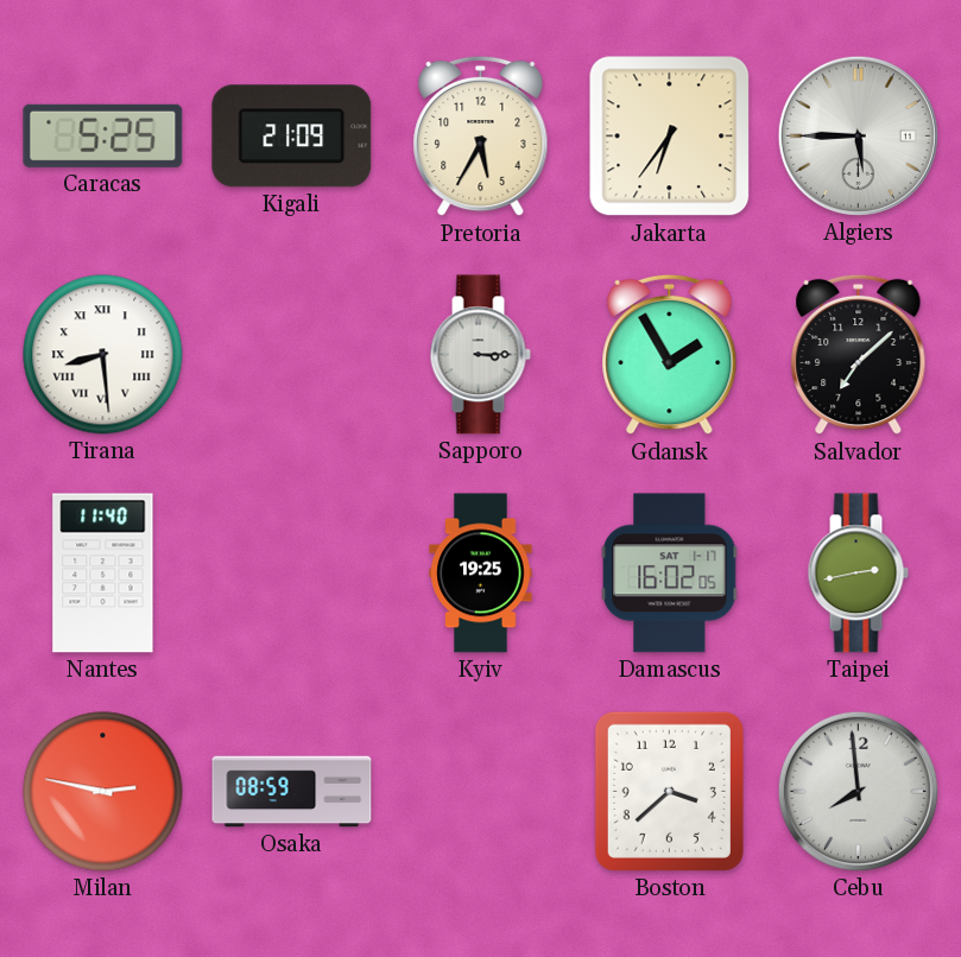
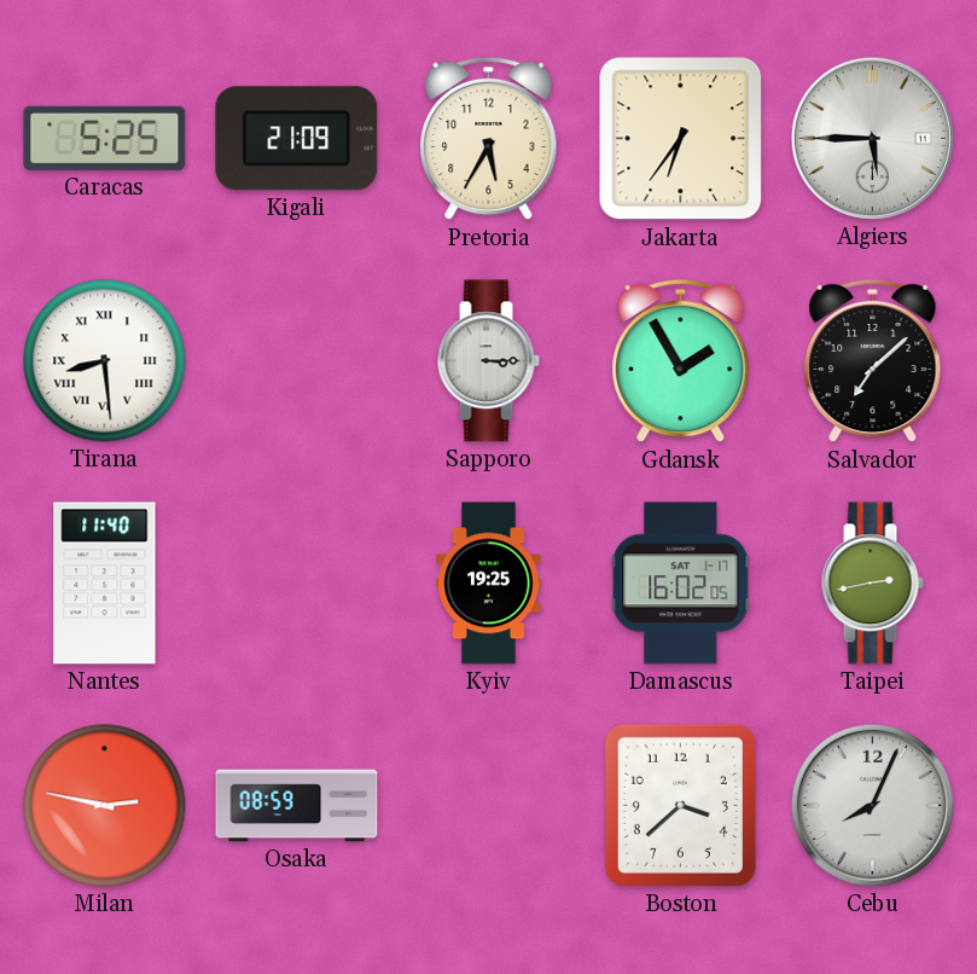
Cebu: 7:59 -> 8:04
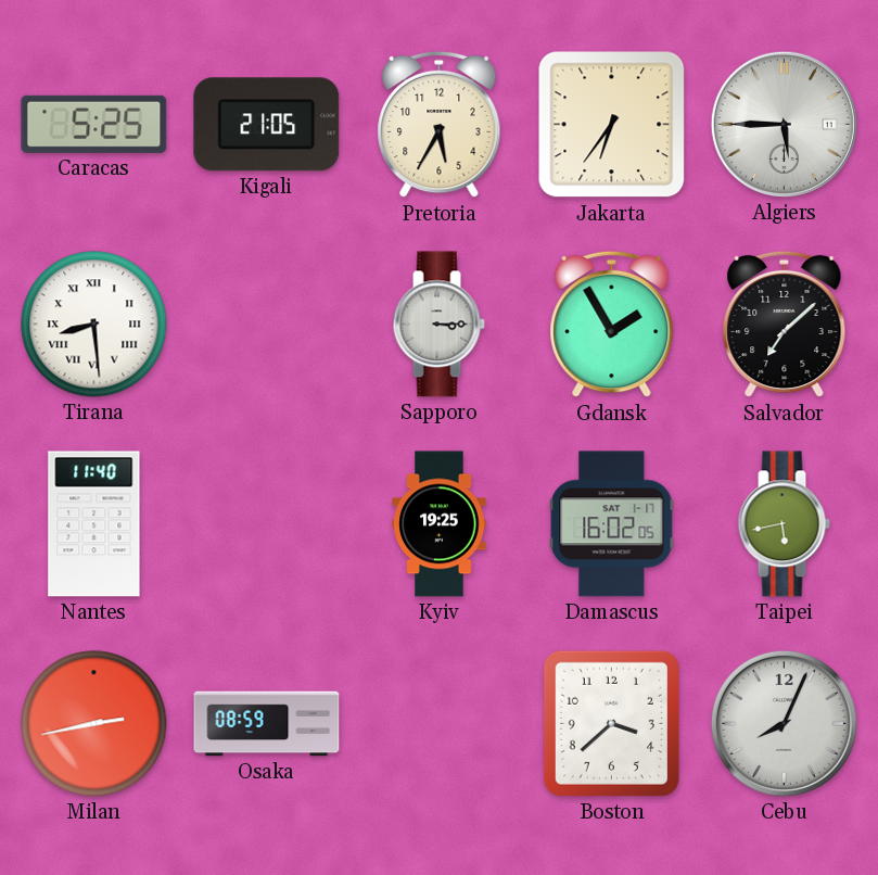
Kigali: 21:09 -> 21:05
Taipei: 2:43 -> 5:43
Milan: 2:47 -> 2:43
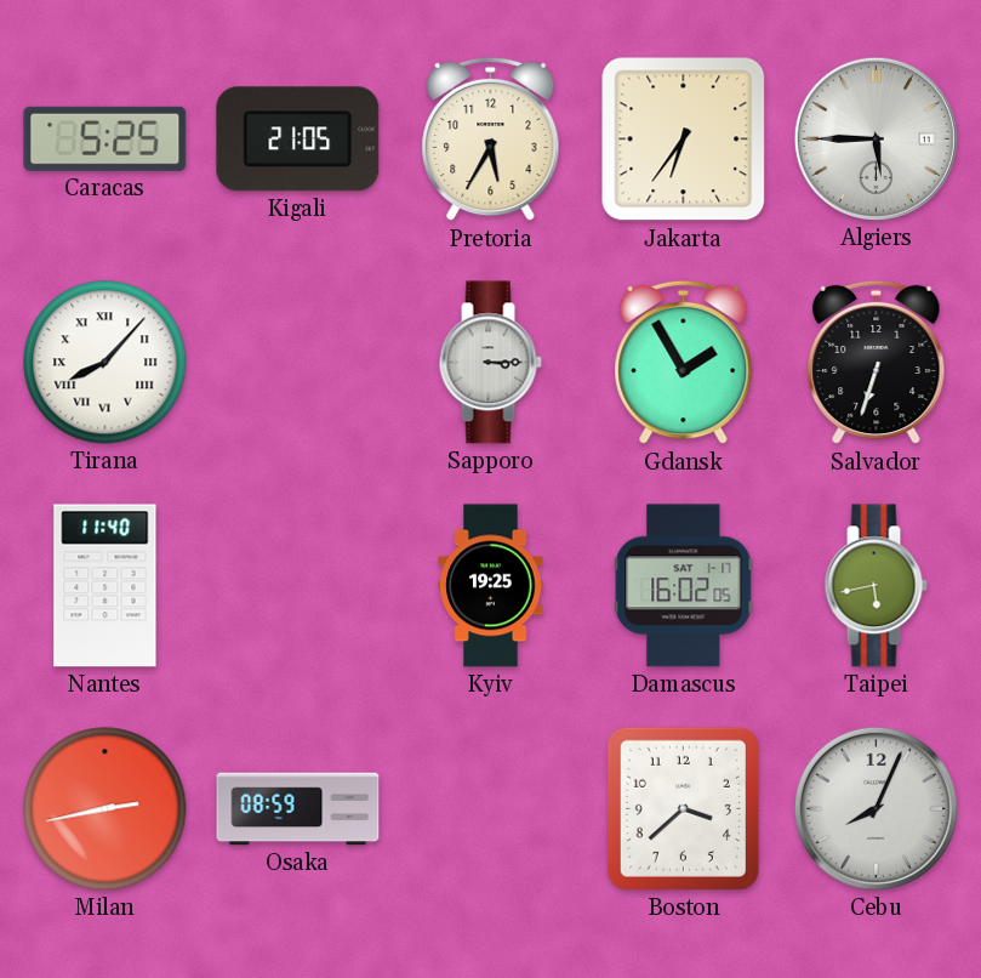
Tirana: 8:29 -> 8:07
Salvador: 7:08 -> 6:33
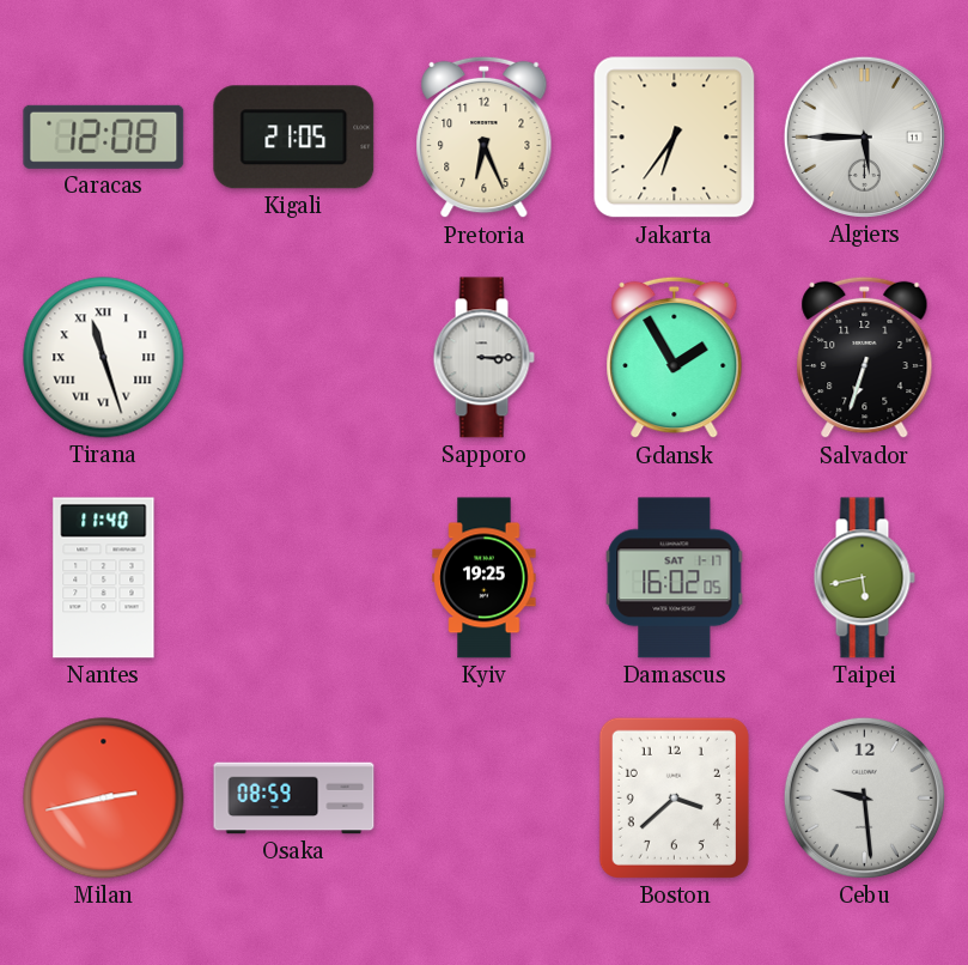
Caracas: 5:25 -> 12:08
Pretoria: 5:35 -> 6:26
Tirana: 8:07 -> 11:27
Cebu: 8:04 -> 9:29
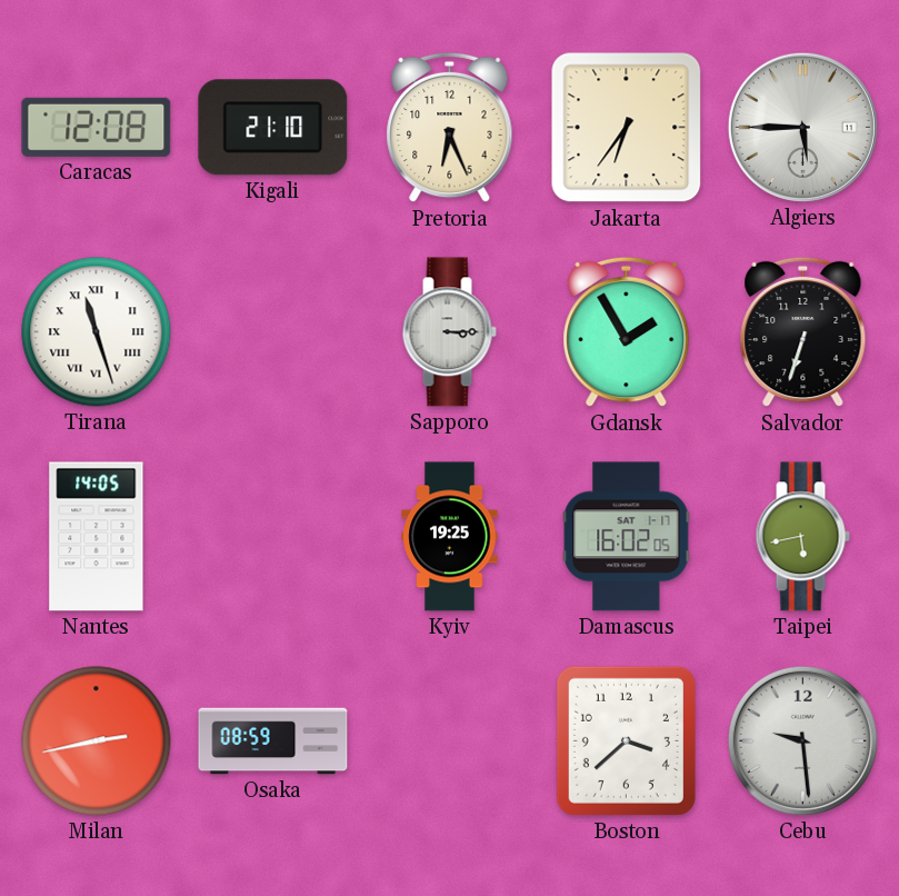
Kigali: 21:05 -> 21:10
Nantes: 11:40 -> 14:05
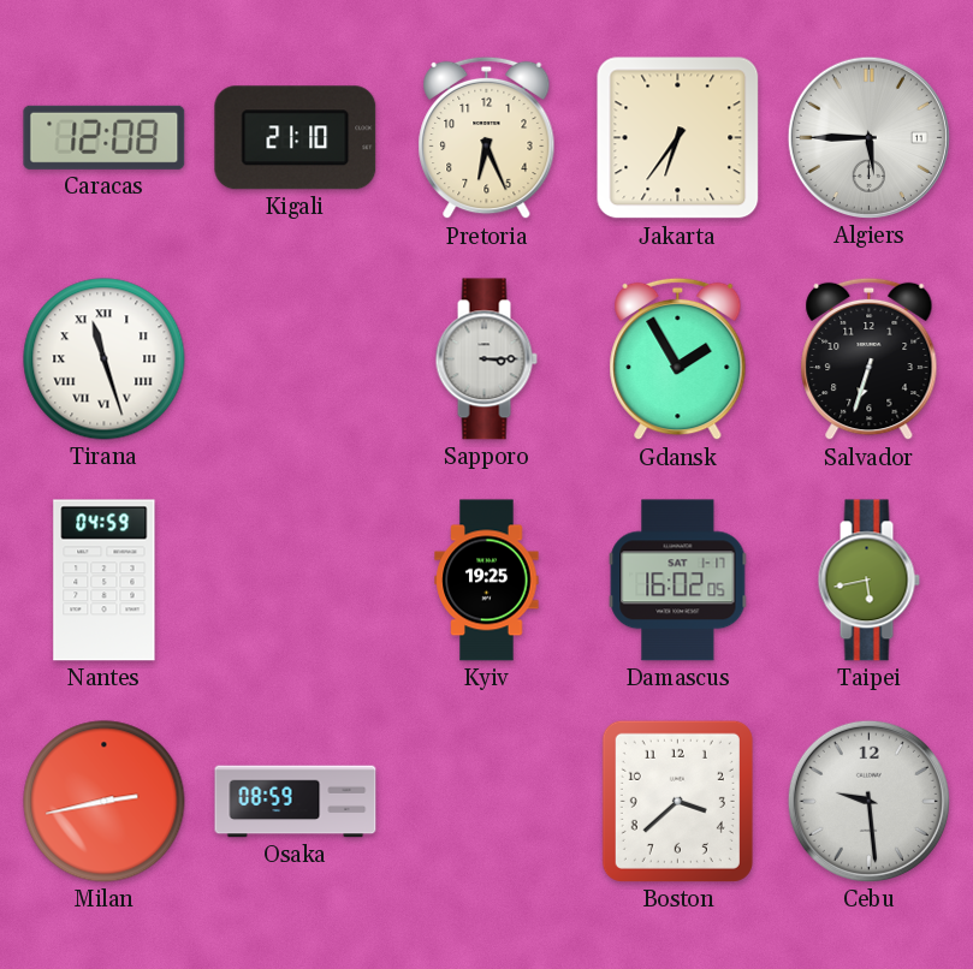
Nantes: 14:05 -> 04:59
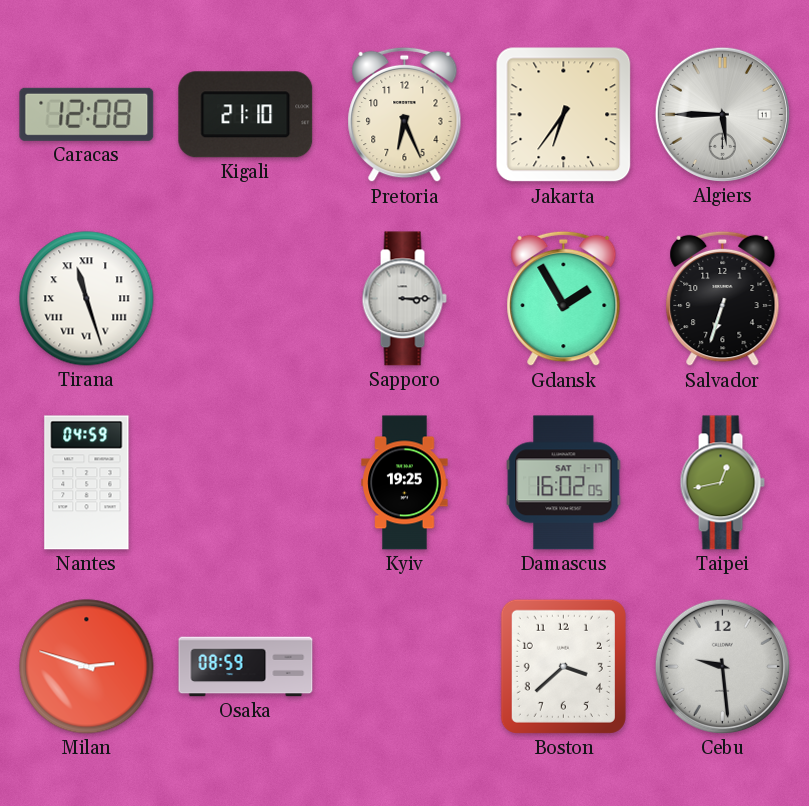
Taipei: 5:43 -> 12:43
Milan: 2:43 -> 2:48
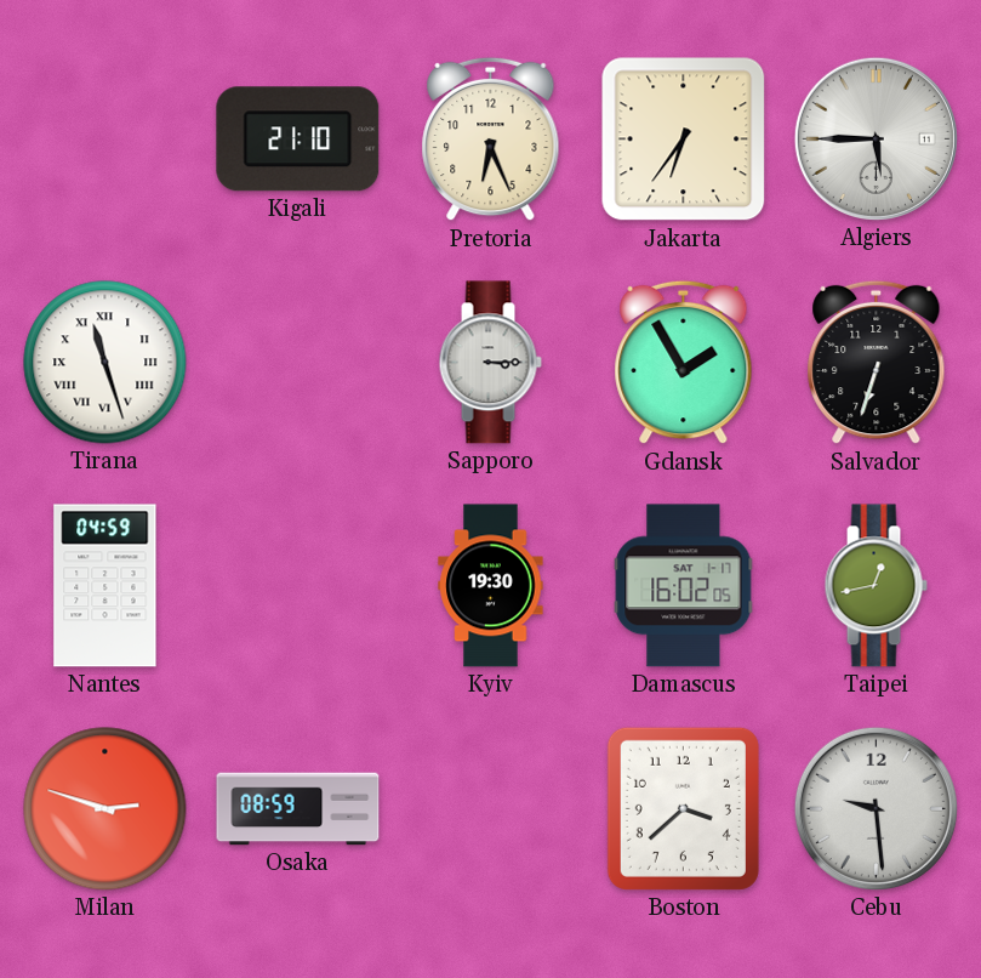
Caracas: 12:08 -> none
Kyiv: 19:25 -> 19:30
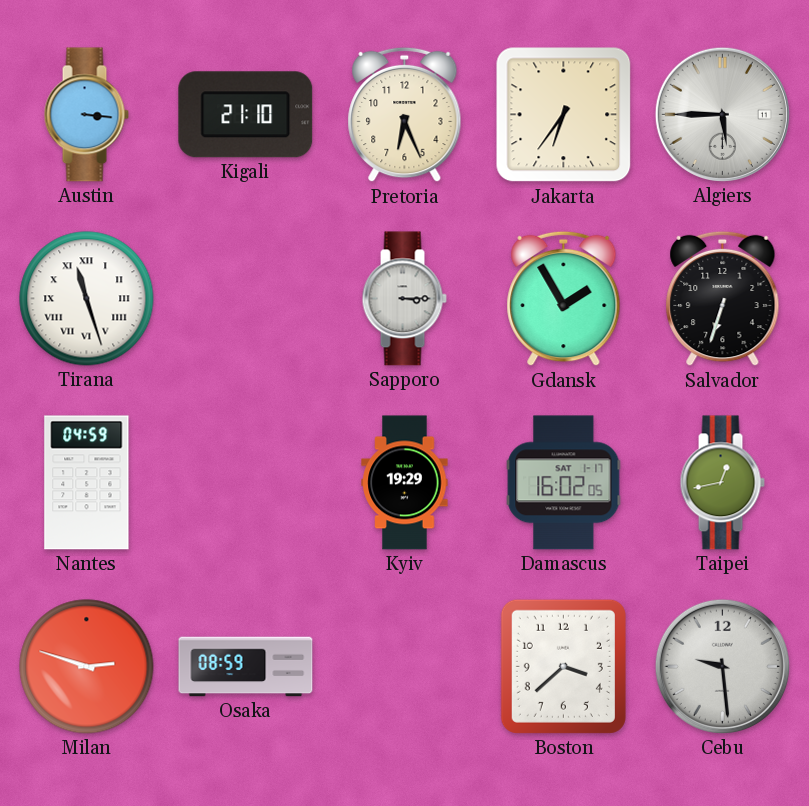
Austin: none -> 3:16
Kyiv: 19:30 -> 19:29
